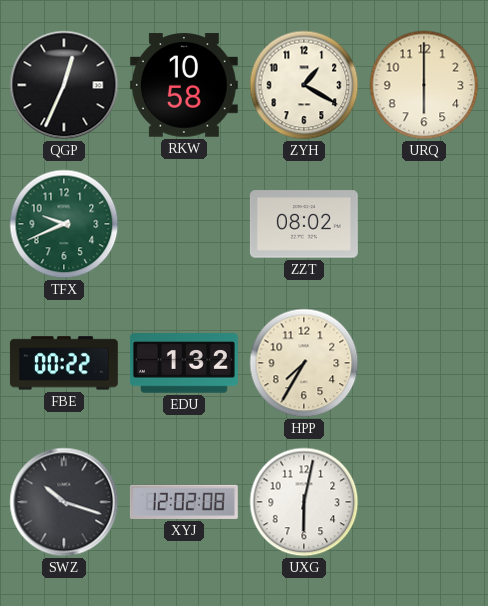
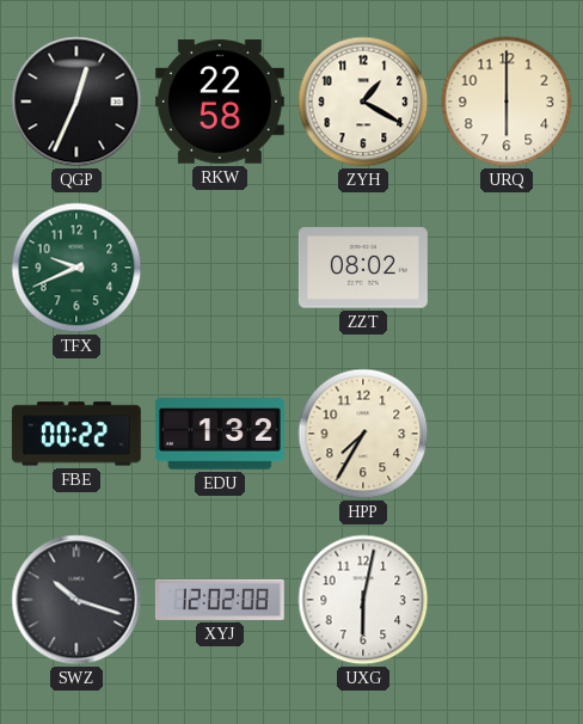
RKW: 10:58 -> 22:58
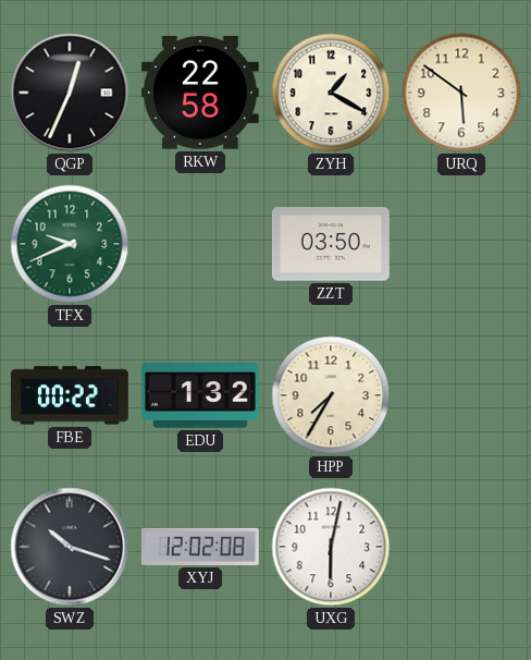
URQ: 6:00 -> 5:51
ZZT: 08:02 -> 03:50
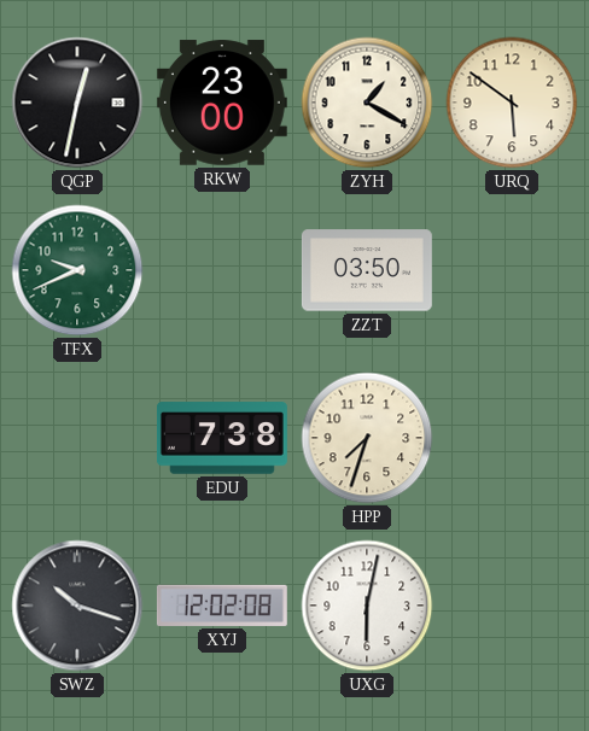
QGP: 12:34 -> 12:32
RKW: 22:58 -> 23:00
FBE: 00:22 -> none
EDU: 1:32 -> 7:38
HPP: 7:35 -> 7:33
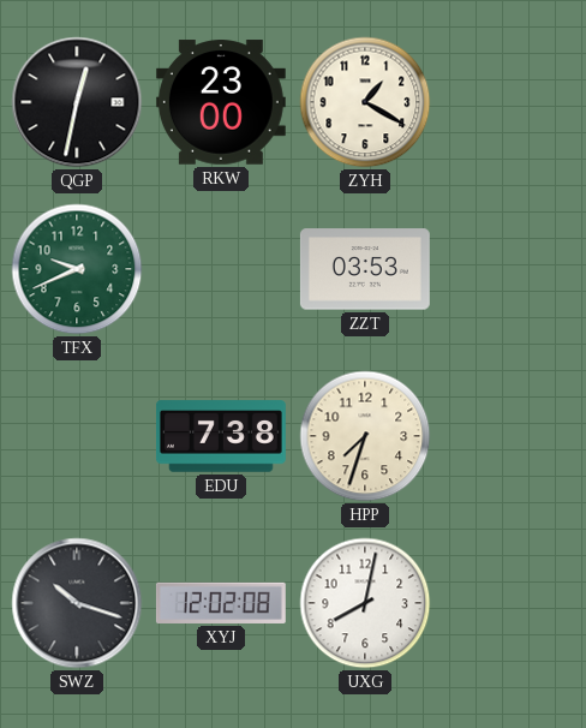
URQ: 5:51 -> none
ZZT: 03:50 -> 03:53
UXG: 6:02 -> 8:02
